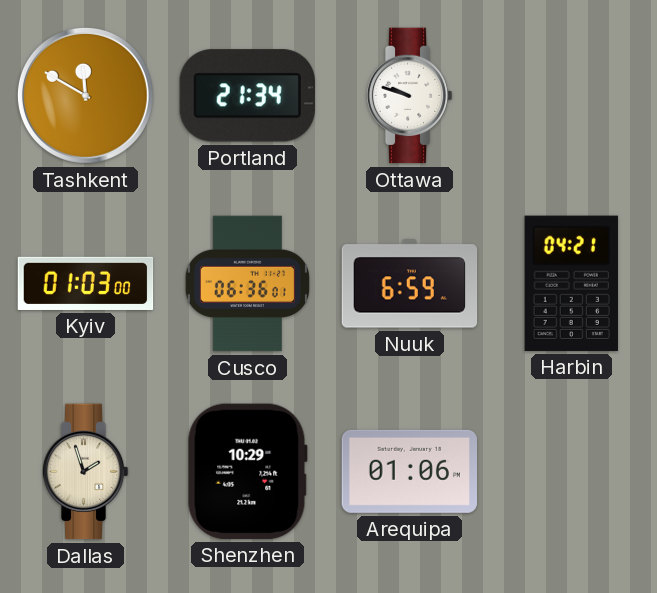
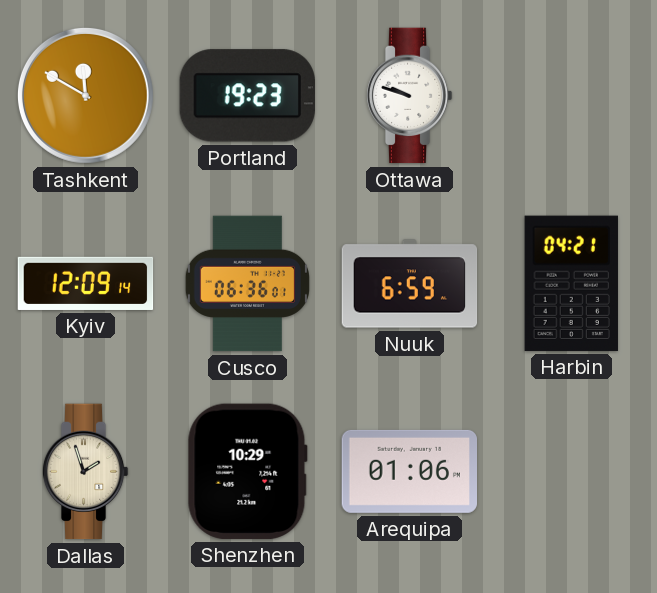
Portland: 21:34 -> 19:23
Kyiv: 01:03 -> 12:09
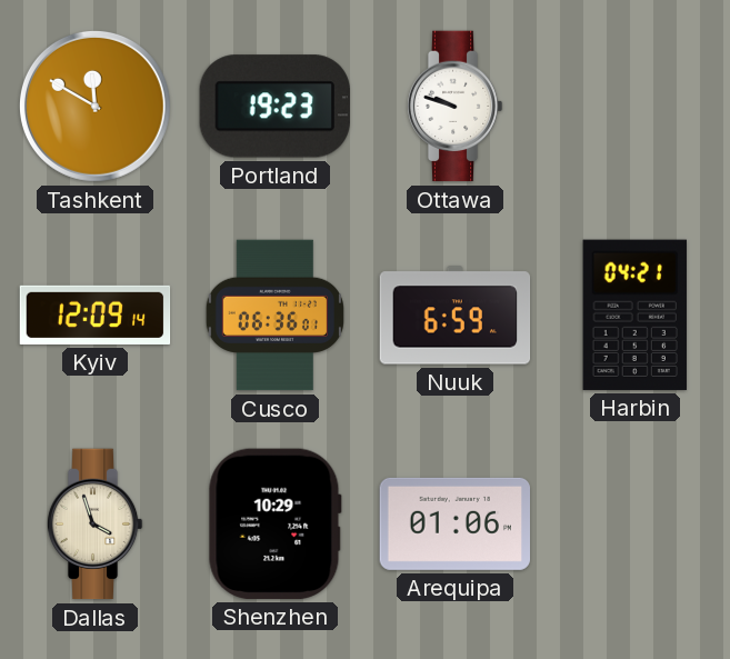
Dallas: 1:57 -> 3:57
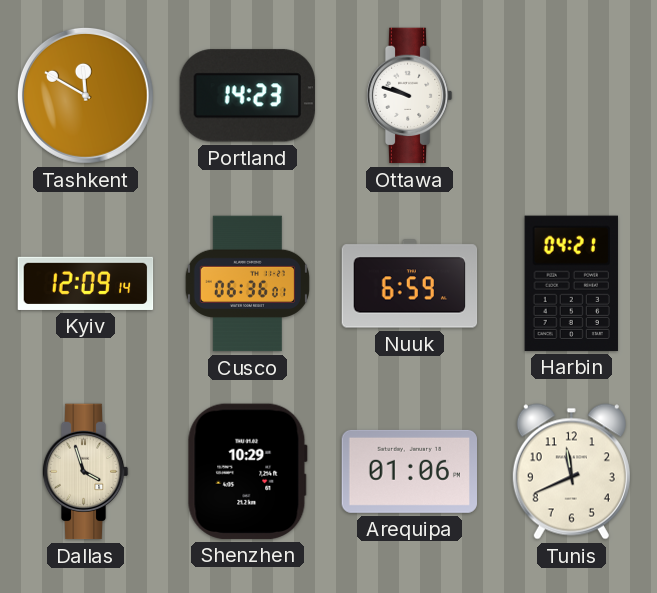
Portland: 19:23 -> 14:23
Tunis: none -> 11:41
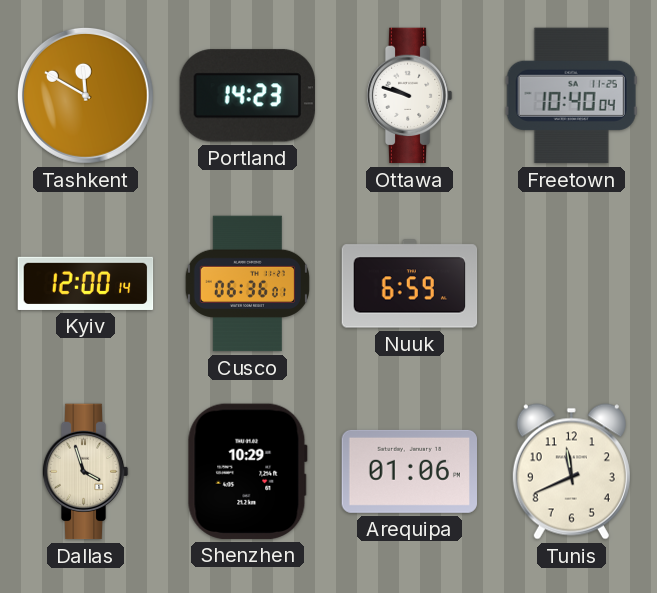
Freetown: none -> 10:40
Kyiv: 12:09 -> 12:00
Harbin: 04:21 -> none
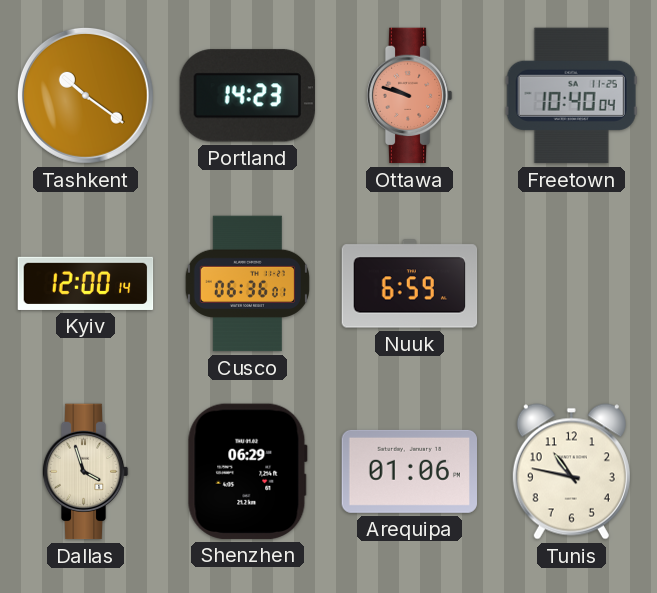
Tashkent: 11:50 -> 10:21
Ottawa dial: white -> salmon
Shenzhen: 10:29 -> 06:29
Tunis: 11:41 -> 10:47
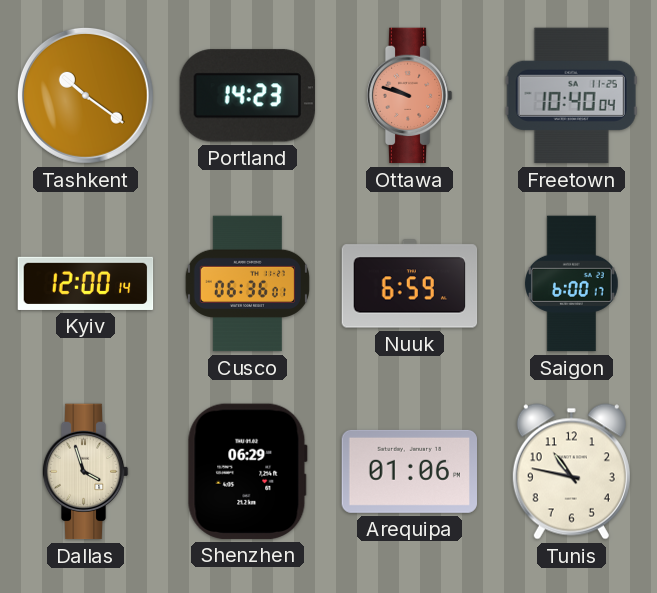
Saigon: none -> 6:00
